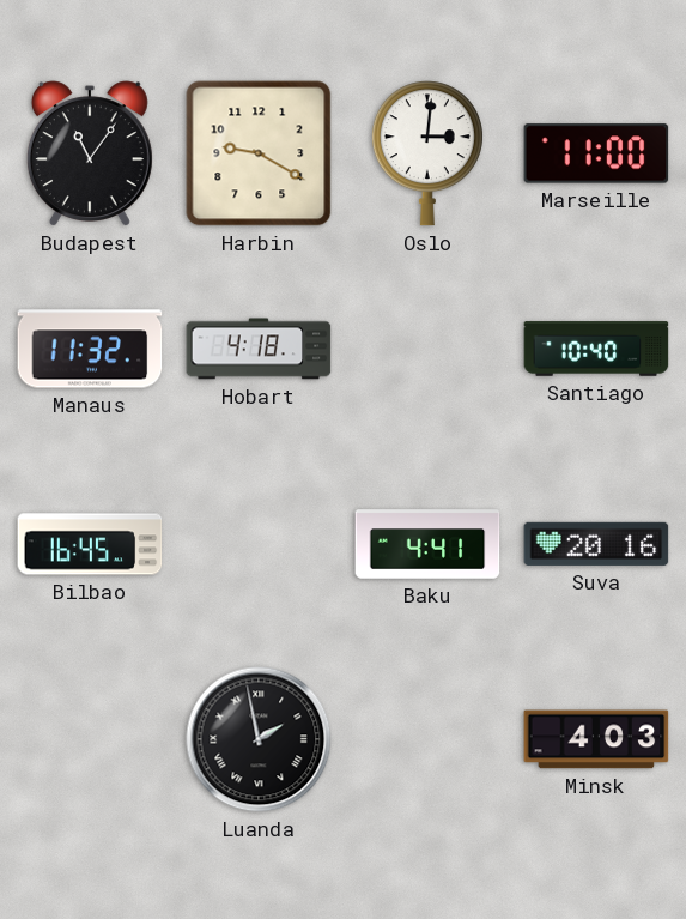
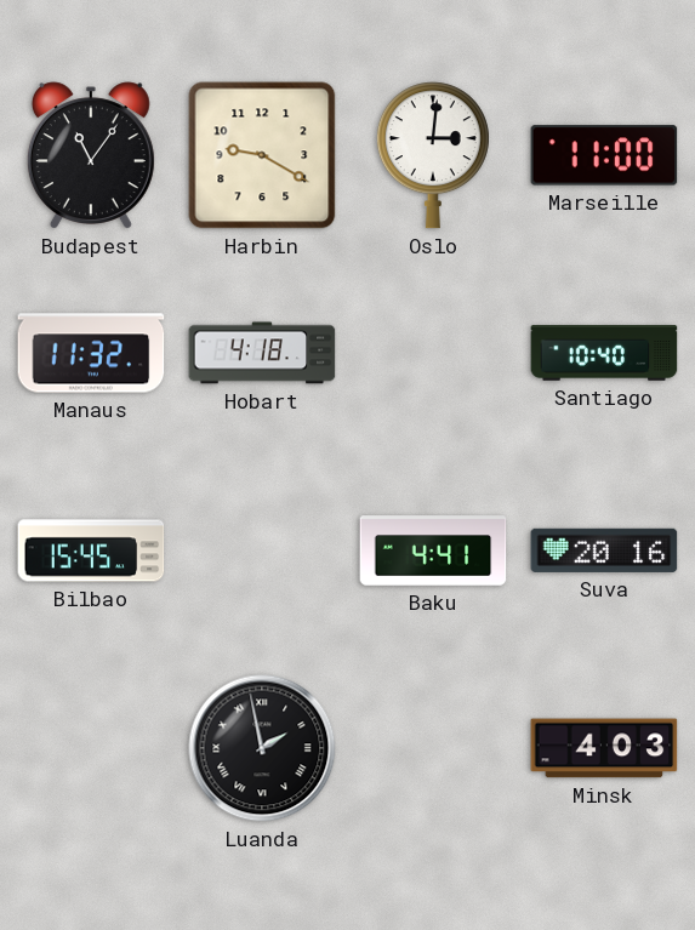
Bilbao: 16:45 -> 15:45
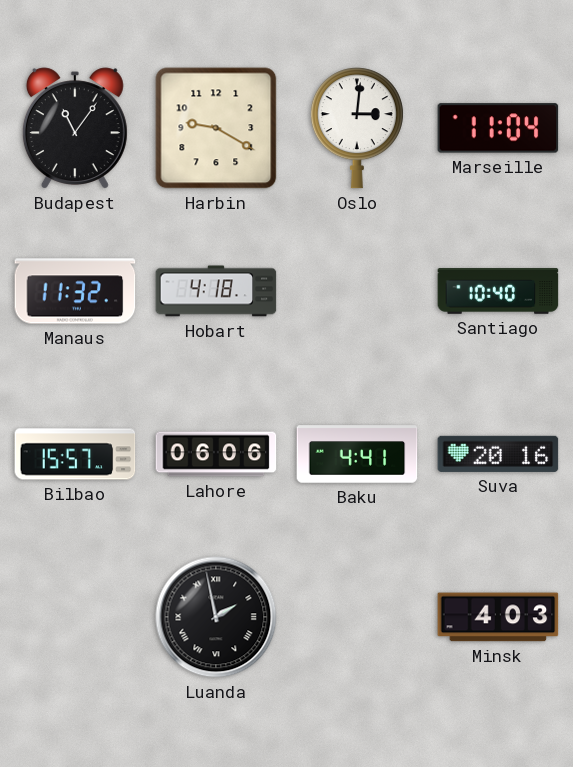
Marseille: 11:00 -> 11:04
Bilbao: 15:45 -> 15:57
Lahore: none -> 06:06
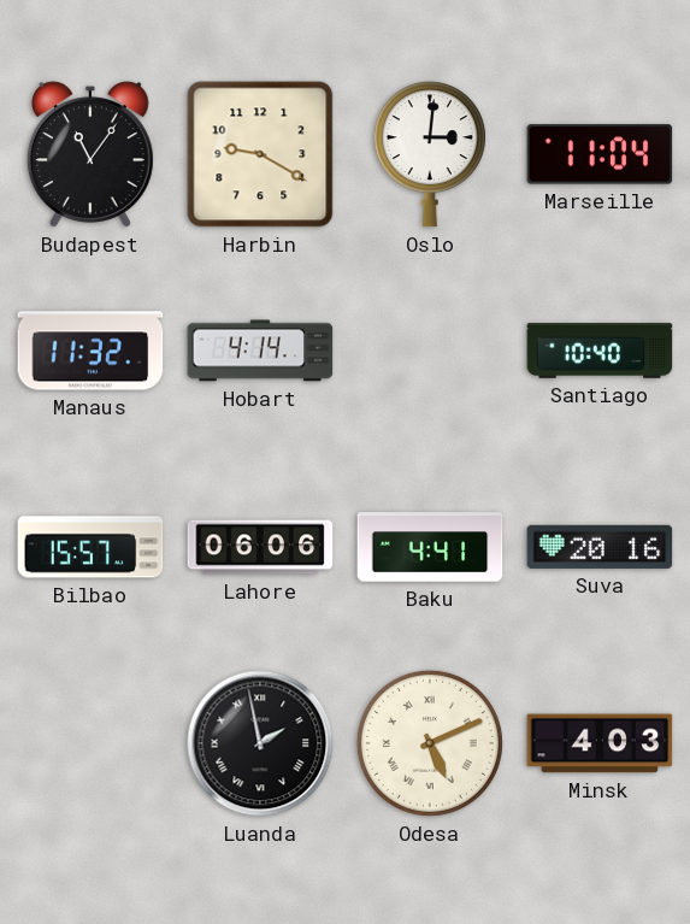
Hobart: 4:18 -> 4:14
Odesa: none -> 5:11
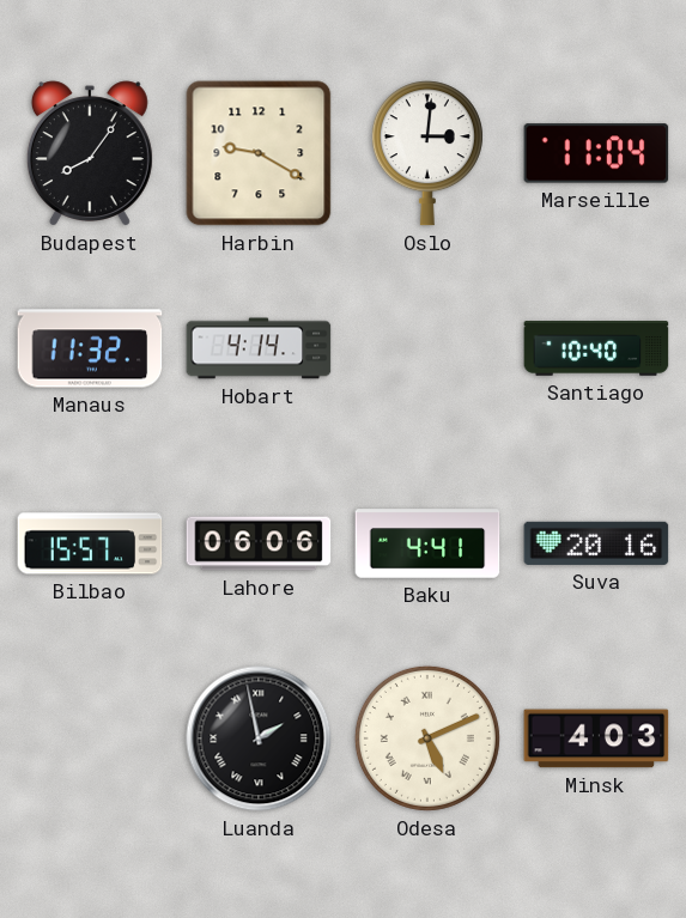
Budapest: 11:06 -> 8:06
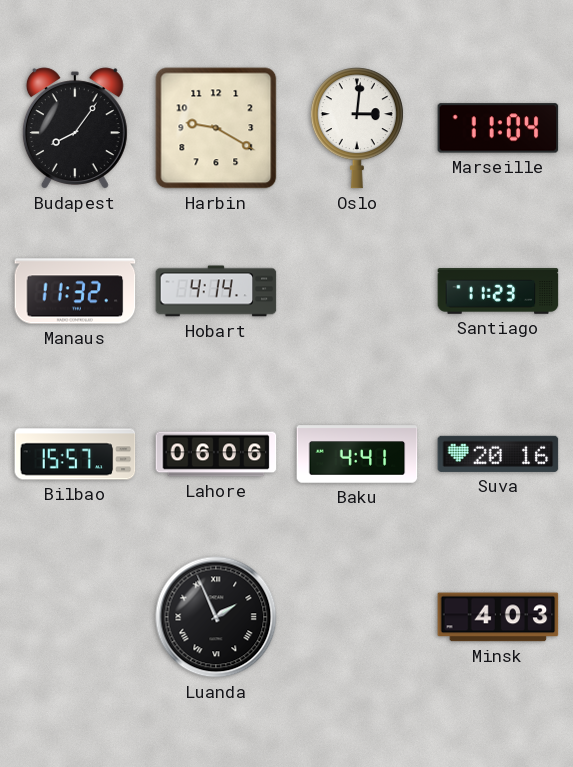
Santiago: 10:40 -> 11:23
Luanda: 1:58 -> 1:56
Odesa: 5:11 -> none
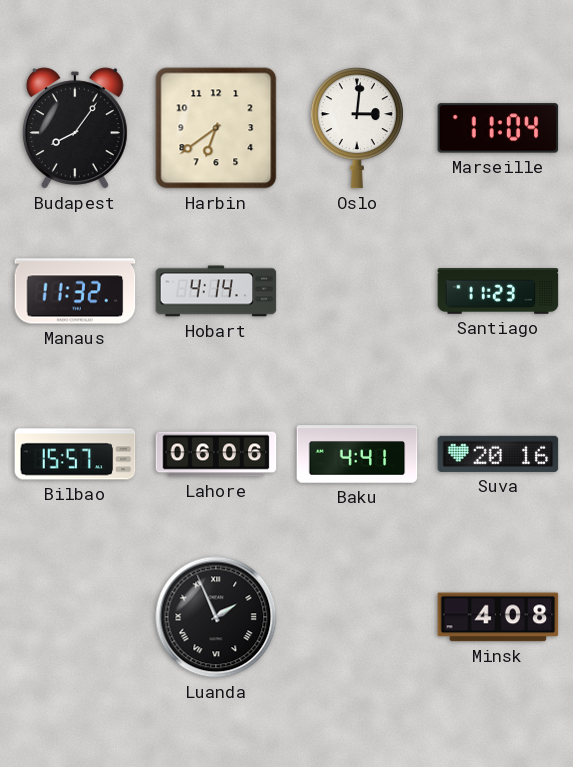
Harbin: 9:20 -> 6:39
Minsk: 4:03 -> 4:08
